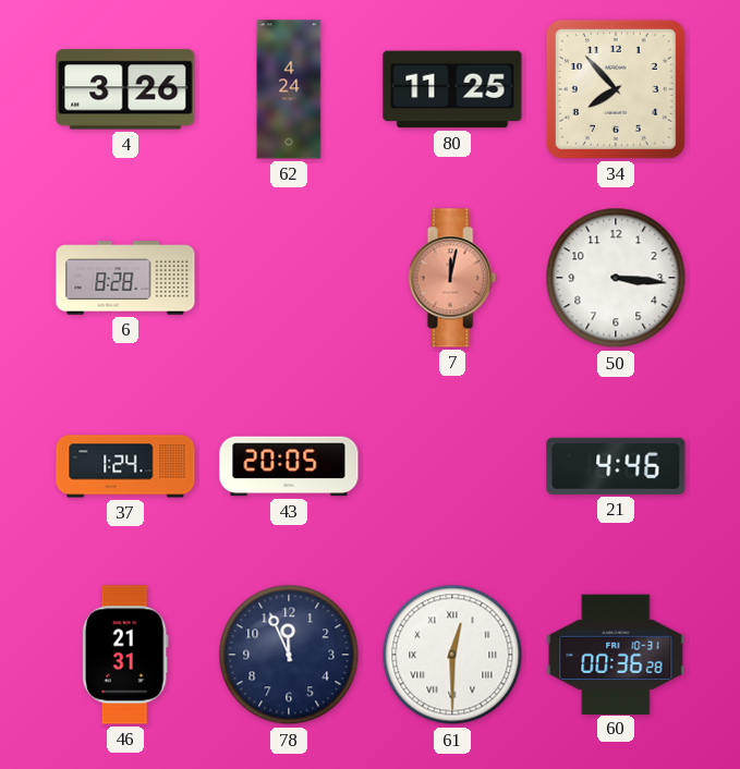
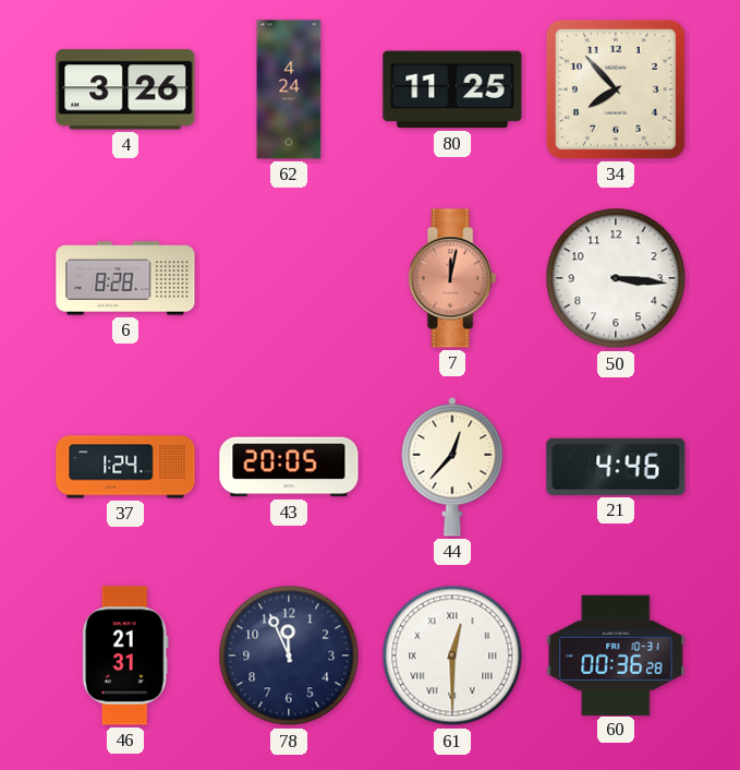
44: none -> 12:37
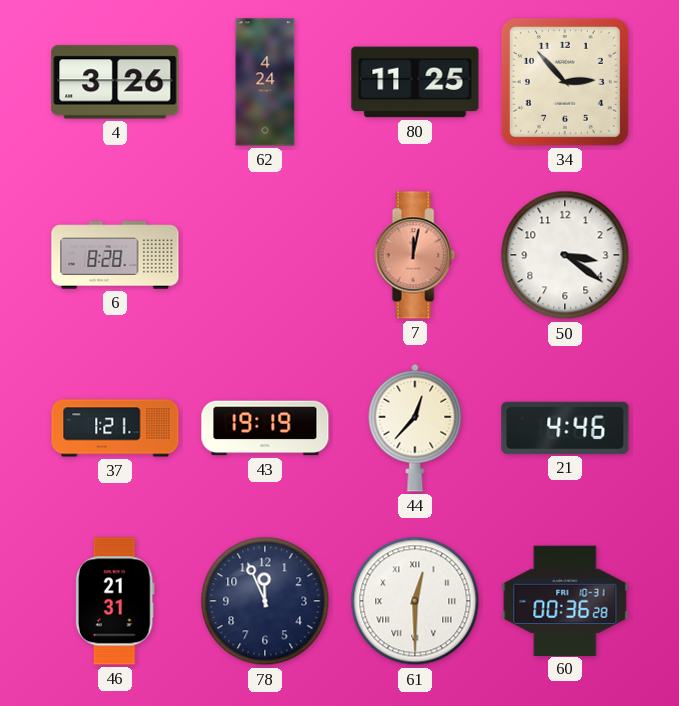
34: 7:53 -> 2:53
50: 3:16 -> 3:21
37: 1:24 -> 1:21
43: 20:05 -> 19:19
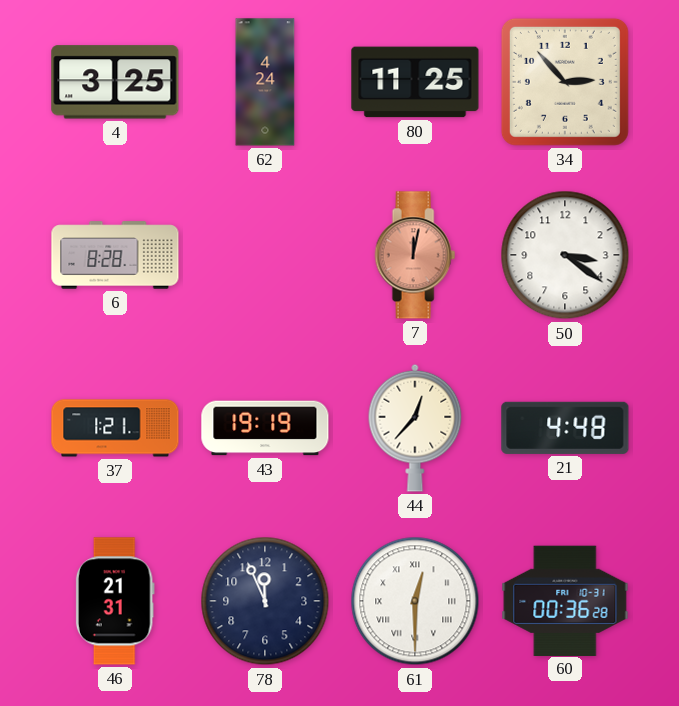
4: 3:26 -> 3:25
21: 4:46 -> 4:48
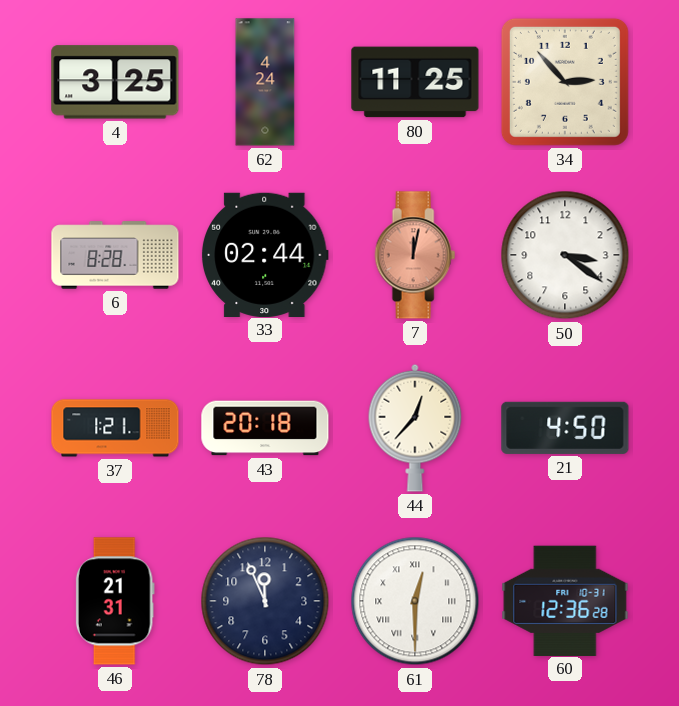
33: none -> 02:44
43: 19:19 -> 20:18
21: 4:48 -> 4:50
60: 00:36 -> 12:36
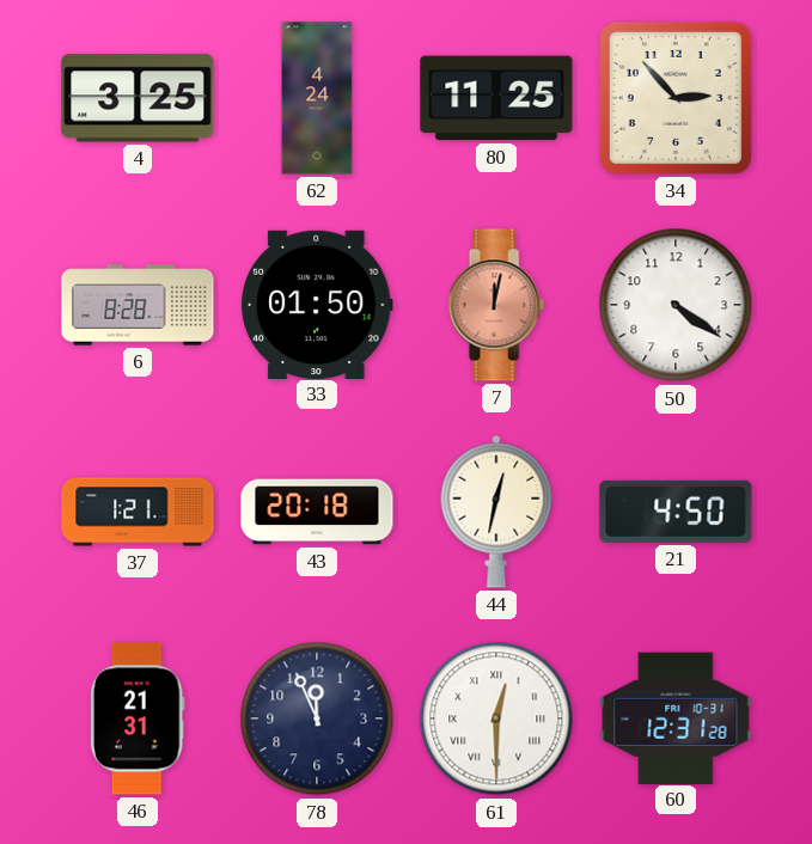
33: 02:44 -> 01:50
50: 3:21 -> 4:21
44: 12:37 -> 12:32
60: 12:36 -> 12:31
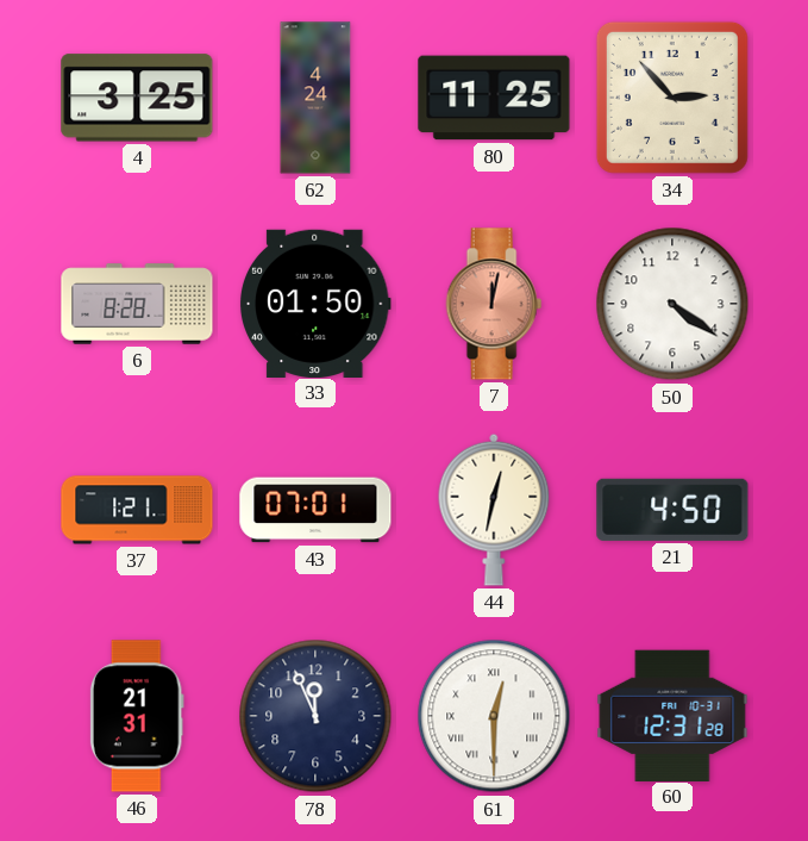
43: 20:18 -> 07:01
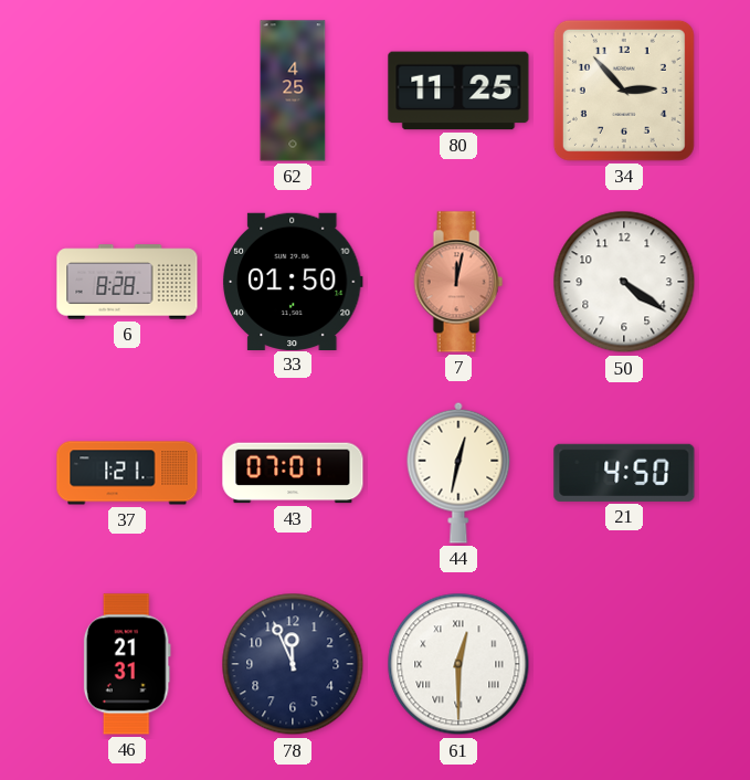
4: 3:25 -> none
62: 4:24 -> 4:25
60: 12:31 -> none
